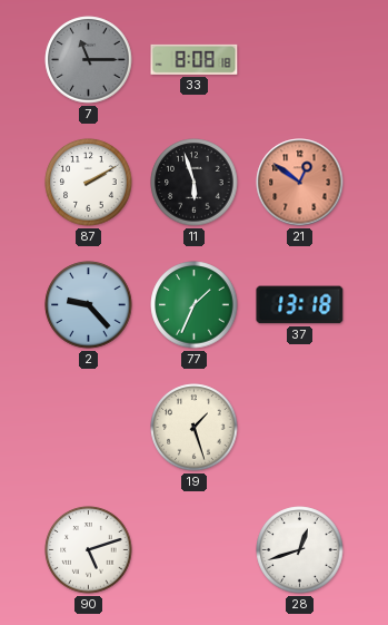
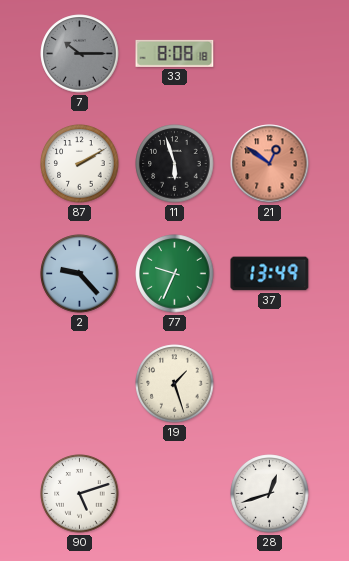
7: 11:15 -> 10:15
77: 1:34 -> 9:34
37: 13:18 -> 13:49
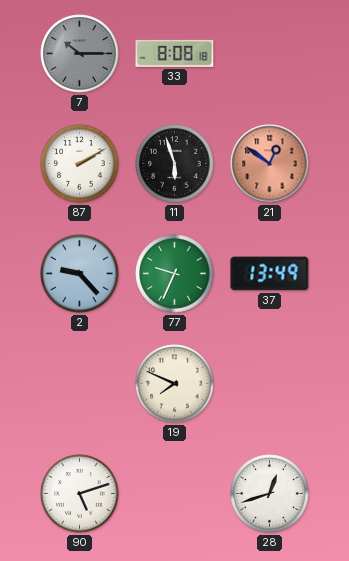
19: 1:27 -> 7:49
